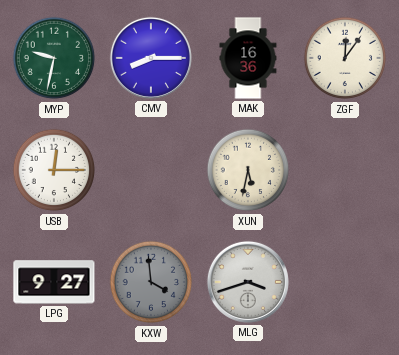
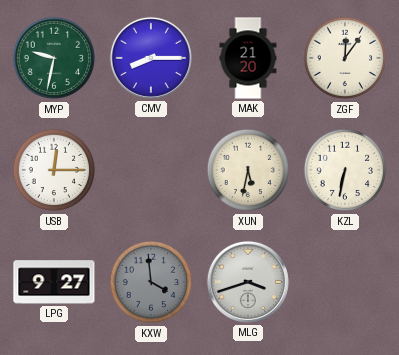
MAK: 16:36 -> 21:20
KZL: none -> 6:32
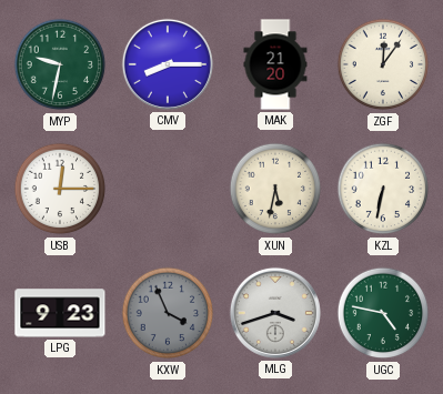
LPG: 9:27 -> 9:23
KXW: 3:59 -> 3:56
UGC: none -> 4:47
